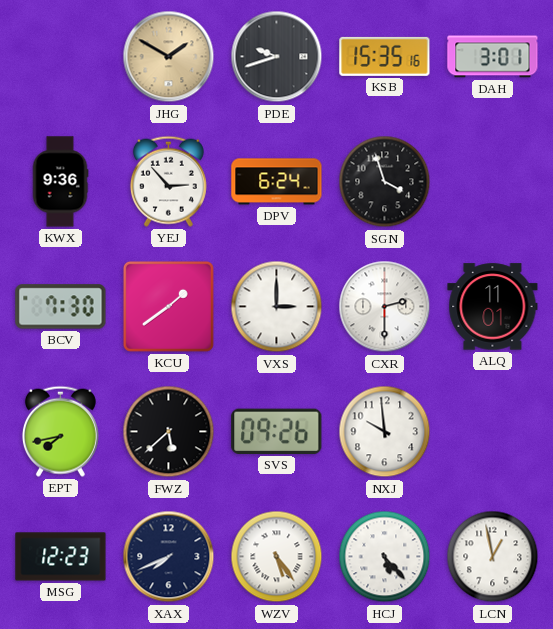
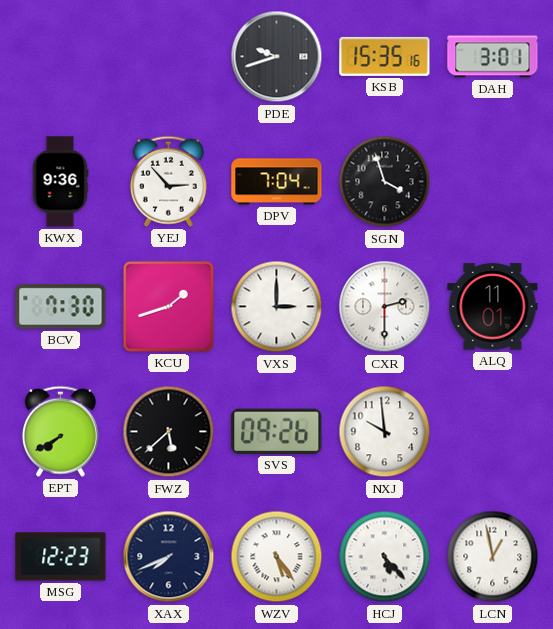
JHG: 1:50 -> none
DPV: 6:24 -> 7:04
KCU: 1:39 -> 1:42
EPT: 7:43 -> 7:40
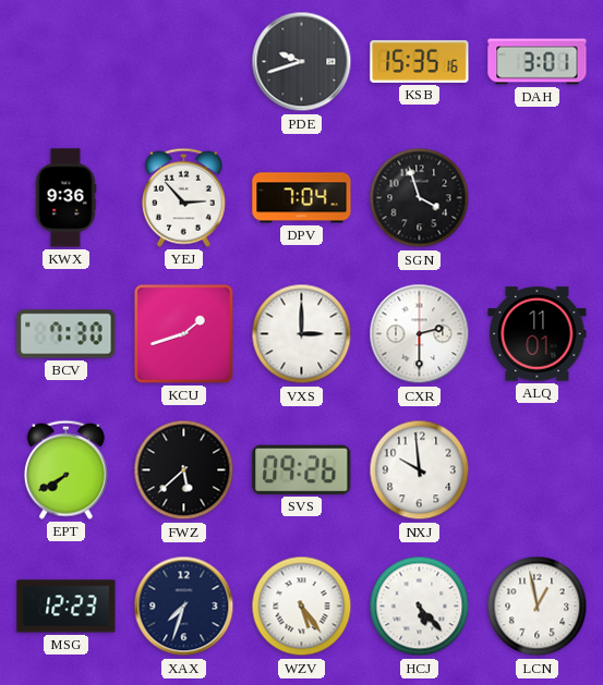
XAX: 7:41 -> 7:33
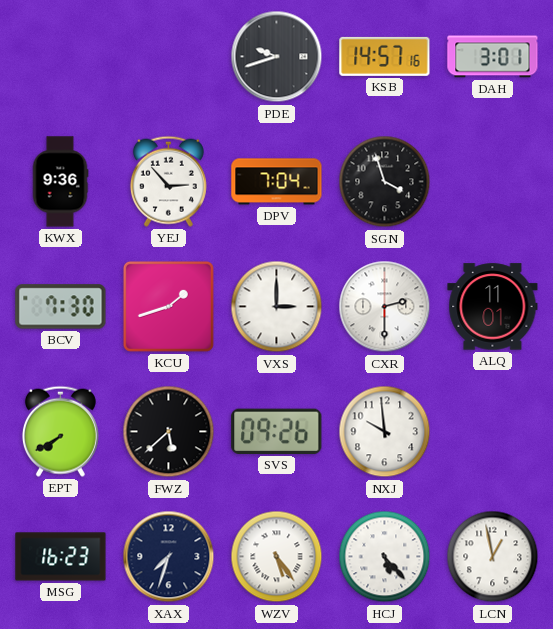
KSB: 15:35 -> 14:57
MSG: 12:23 -> 16:23
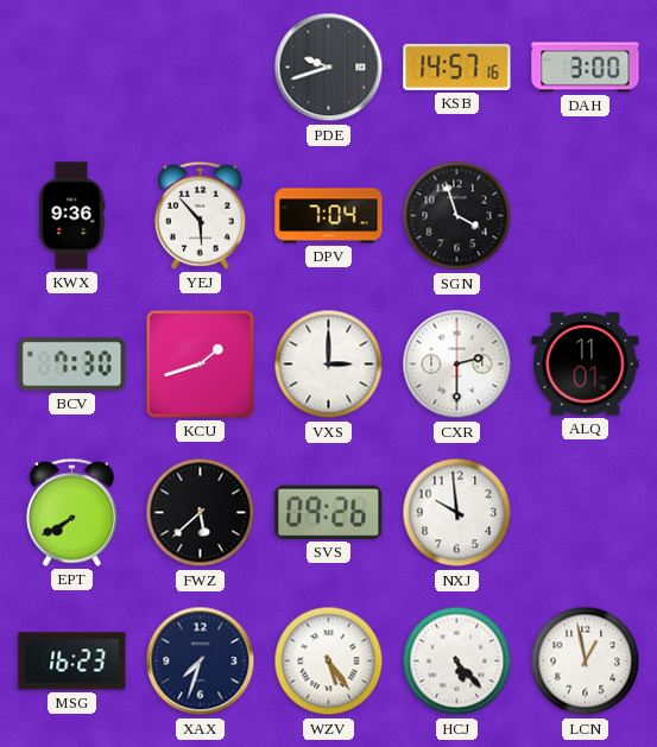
DAH: 3:01 -> 3:00
YEJ: 2:53 -> 5:53
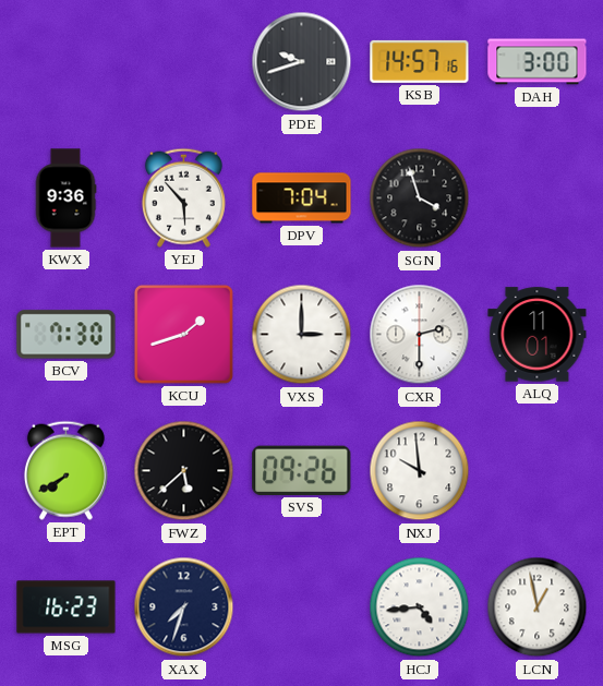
WZV: 5:24 -> none
HCJ: 5:23 -> 4:44
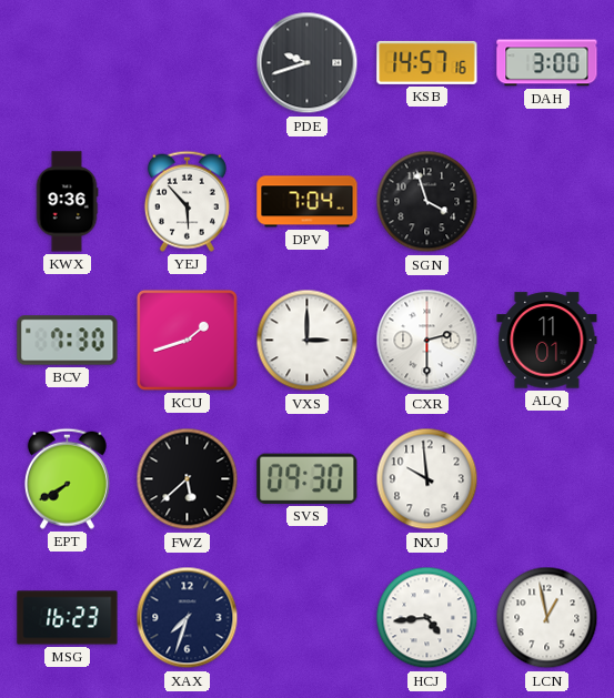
SVS: 09:26 -> 09:30
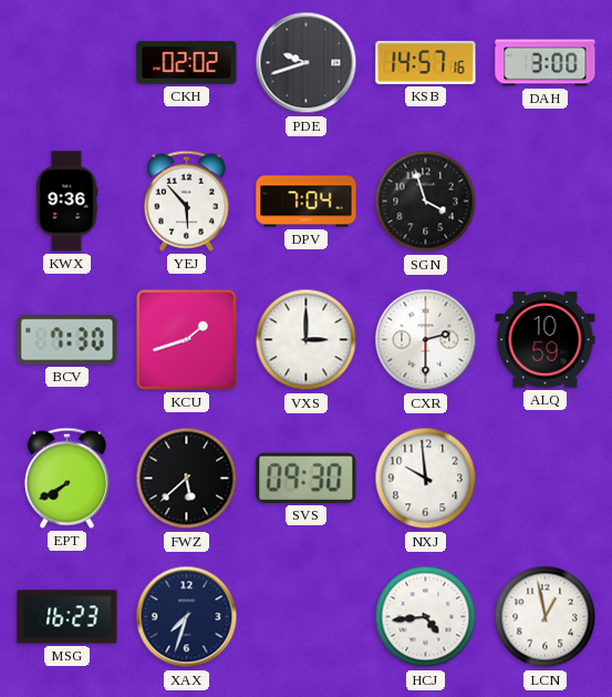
CKH: none -> 02:02
ALQ: 11:01 -> 10:59
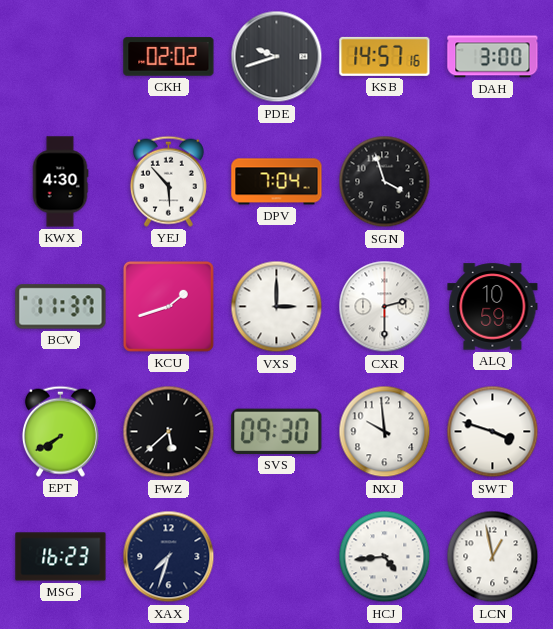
KWX: 9:36 -> 4:30
BCV: 7:30 -> 11:37
SWT: none -> 3:48
